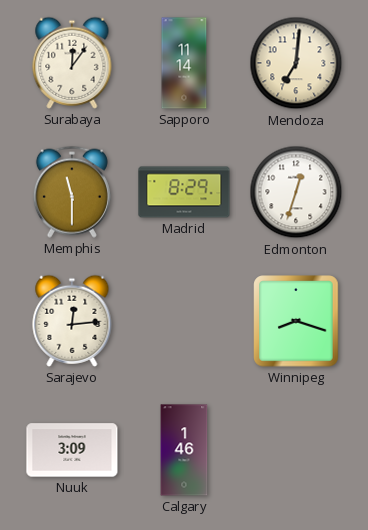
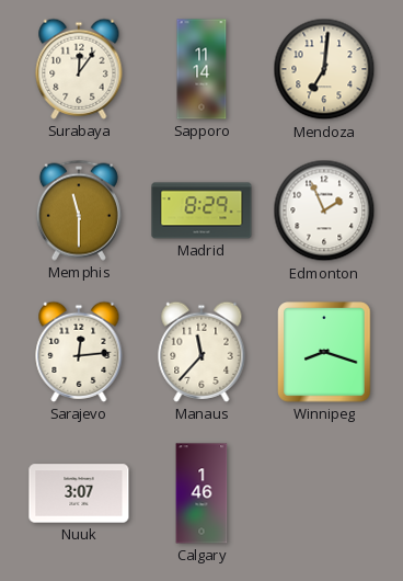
Edmonton: 12:33 -> 1:56
Manaus: none -> 11:37
Nuuk: 3:09 -> 3:07
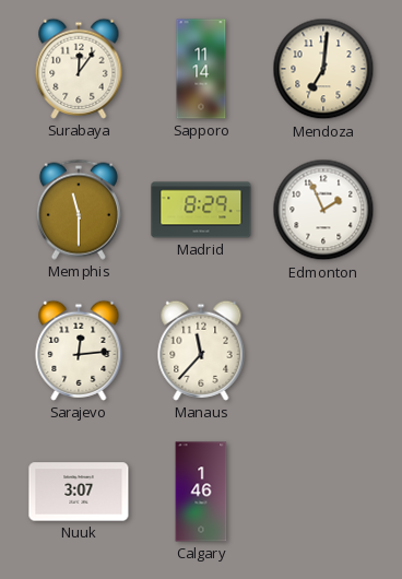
Winnipeg: 8:18 -> none
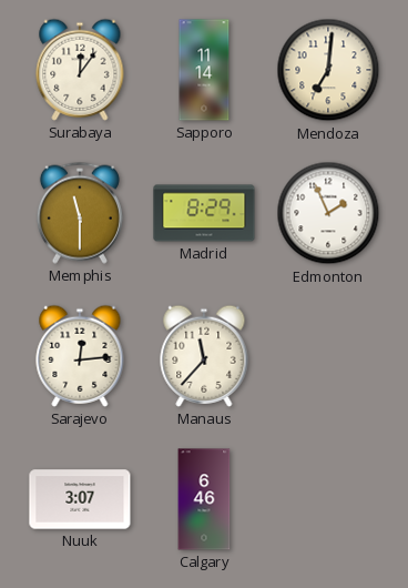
Calgary: 1:46 -> 6:46
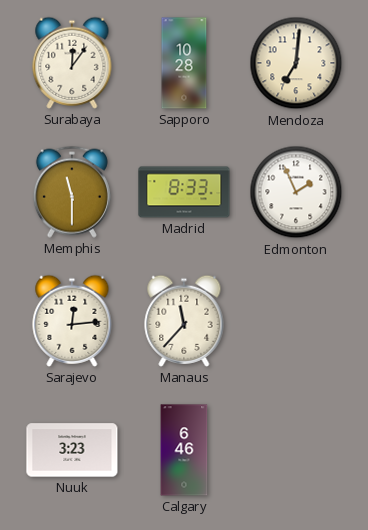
Sapporo: 11:14 -> 10:28
Madrid: 8:29 -> 8:33
Nuuk: 3:07 -> 3:23
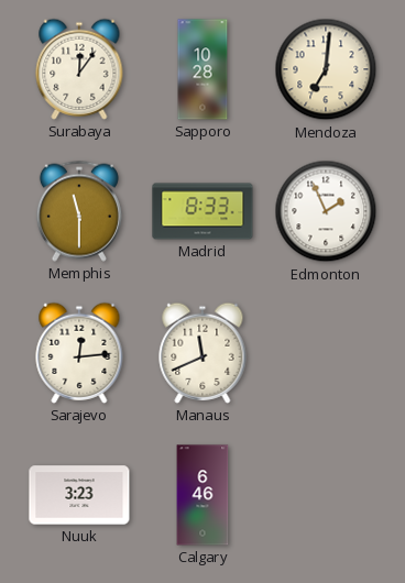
Manaus: 11:37 -> 11:41
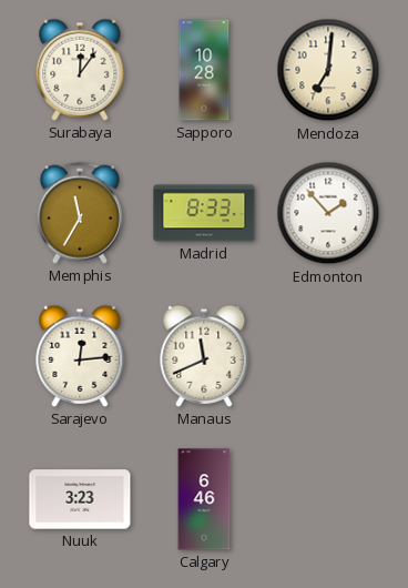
Memphis: 11:30 -> 11:35
Edmonton: 1:56 -> 1:53
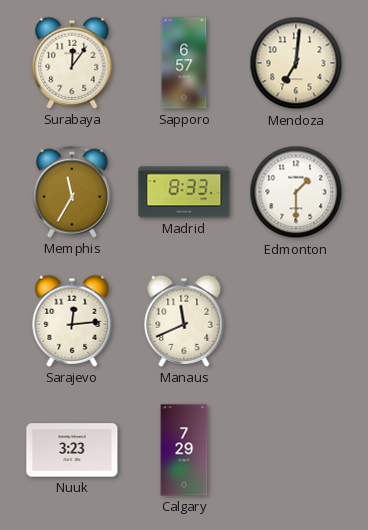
Sapporo: 10:28 -> 6:57
Edmonton: 1:53 -> 1:30
Calgary: 6:46 -> 7:29
